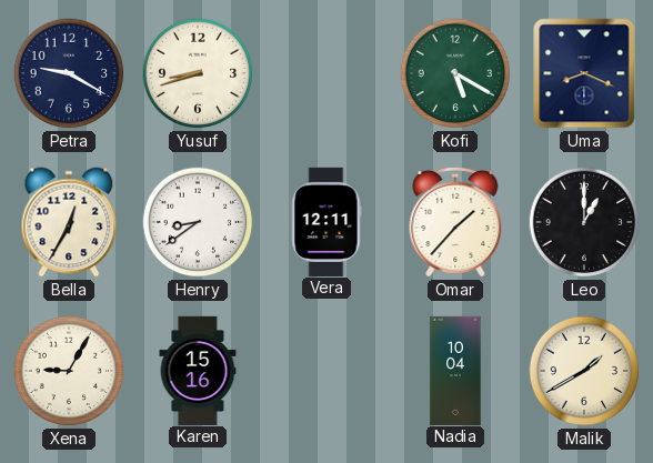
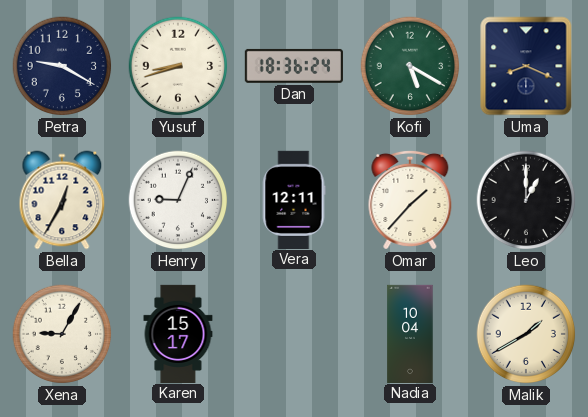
Dan: none -> 18:36
Henry: 8:39 -> 9:04
Karen: 15:16 -> 15:17
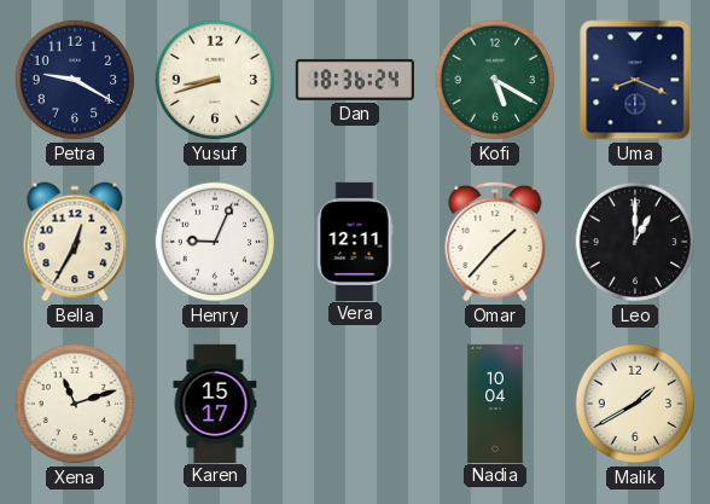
Xena: 9:05 -> 11:12
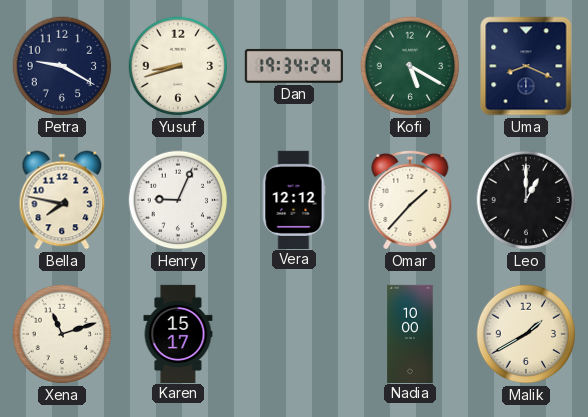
Dan: 18:36 -> 19:34
Bella: 12:35 -> 7:47
Vera: 12:11 -> 12:12
Nadia: 10:04 -> 10:00
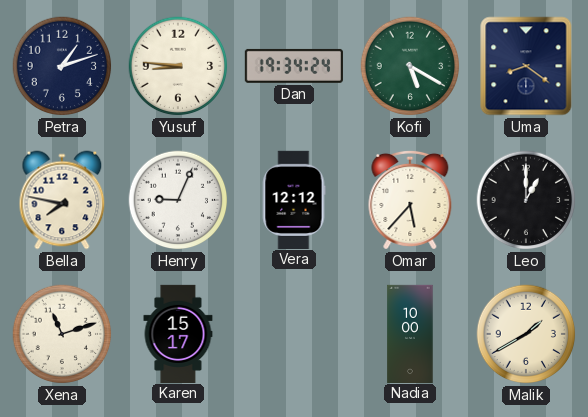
Petra: 9:20 -> 1:12
Yusuf: 8:42 -> 8:46
Uma: 8:19 -> 8:21
Omar: 1:37 -> 5:37
